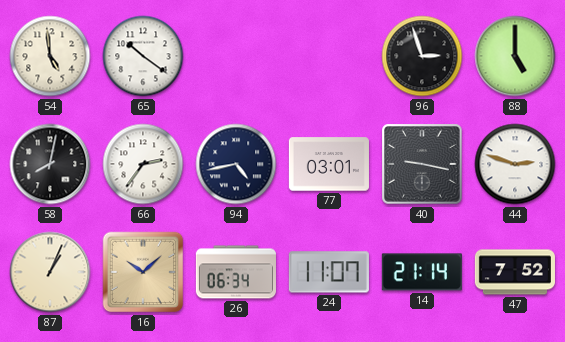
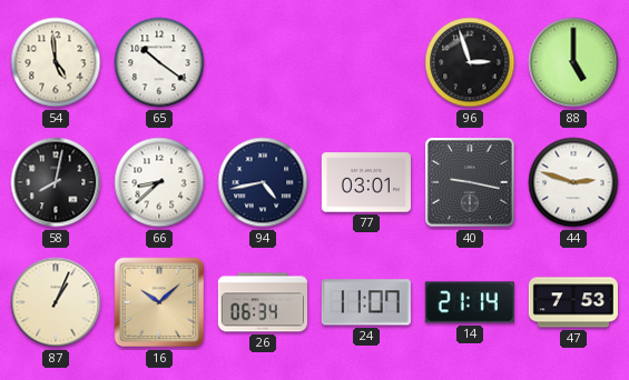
66: 2:36 -> 8:38
47: 7:52 -> 7:53
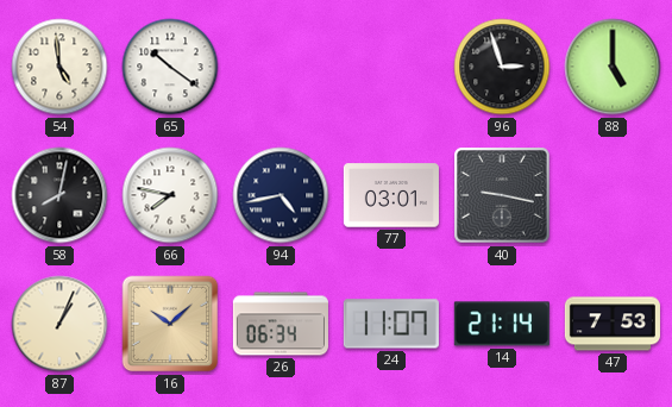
66: 8:38 -> 7:47
44: 2:48 -> none
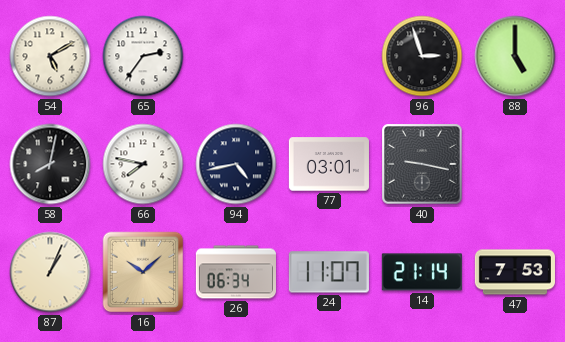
54: 4:59 -> 5:10
65: 10:21 -> 2:36
